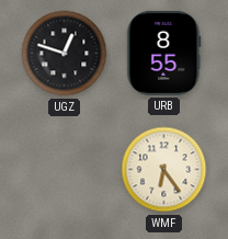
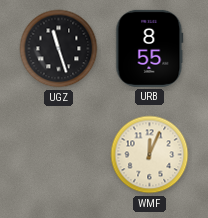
UGZ: 12:48 -> 11:27
WMF: 6:24 -> 12:04
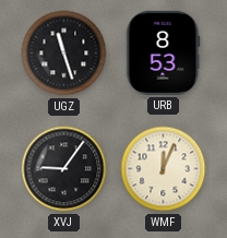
URB: 8:55 -> 8:53
XVJ: none -> 9:06
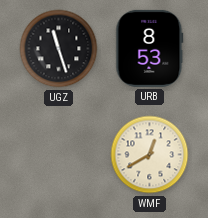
XVJ: 9:06 -> none
WMF: 12:04 -> 12:40
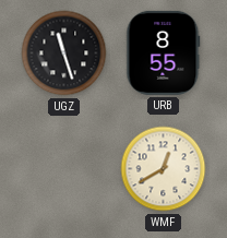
URB: 8:53 -> 8:55
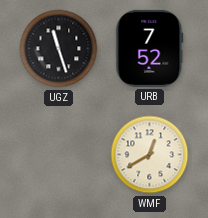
URB: 8:55 -> 7:52
